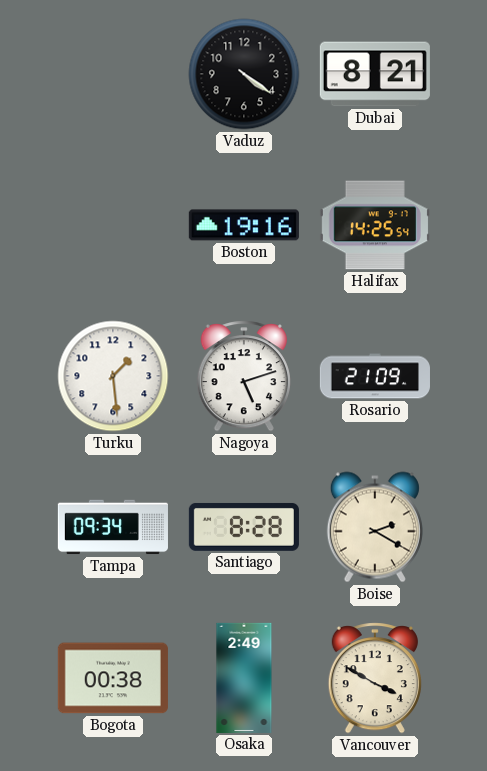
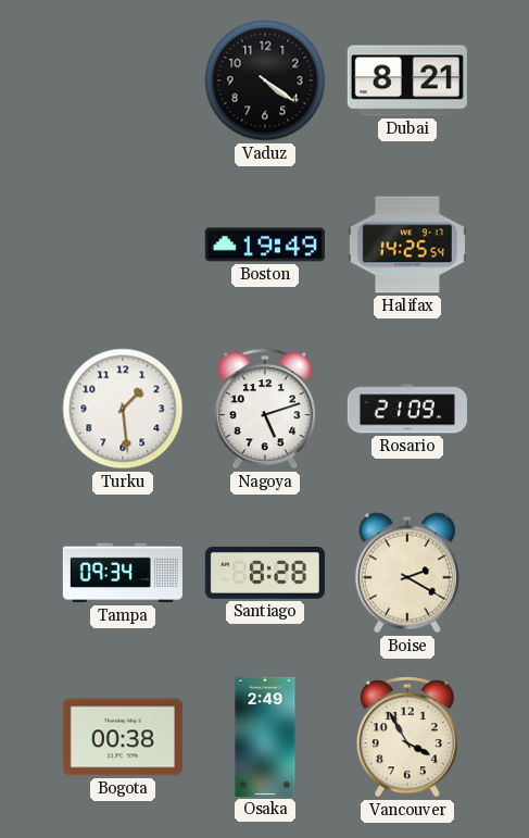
Boston: 19:16 -> 19:49
Vancouver: 3:50 -> 3:55
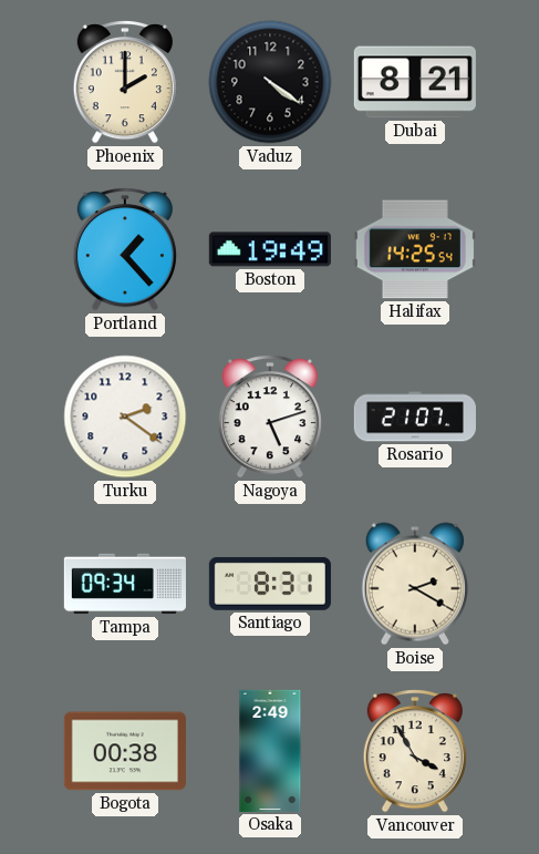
Phoenix: none -> 2:00
Portland: none -> 1:23
Turku: 1:29 -> 2:21
Rosario: 21:09 -> 21:07
Santiago: 8:28 -> 8:31
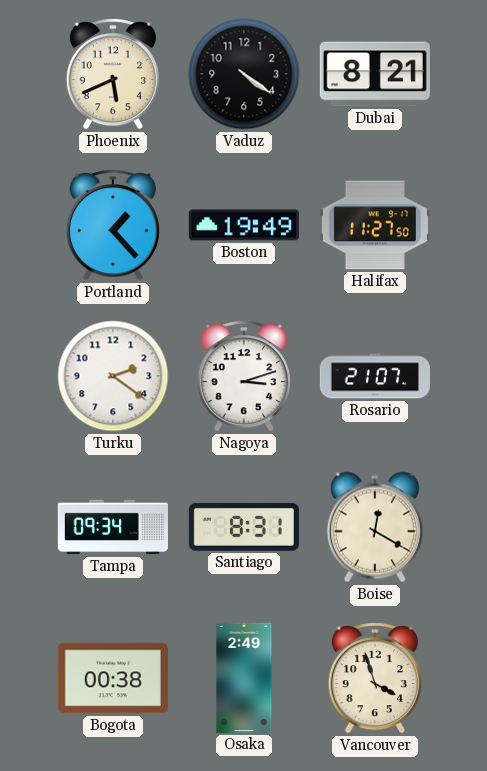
Phoenix: 2:00 -> 5:41
Halifax: 14:25 -> 11:27
Nagoya: 5:12 -> 3:12
Boise: 2:20 -> 12:20
Vancouver: 3:55 -> 3:57
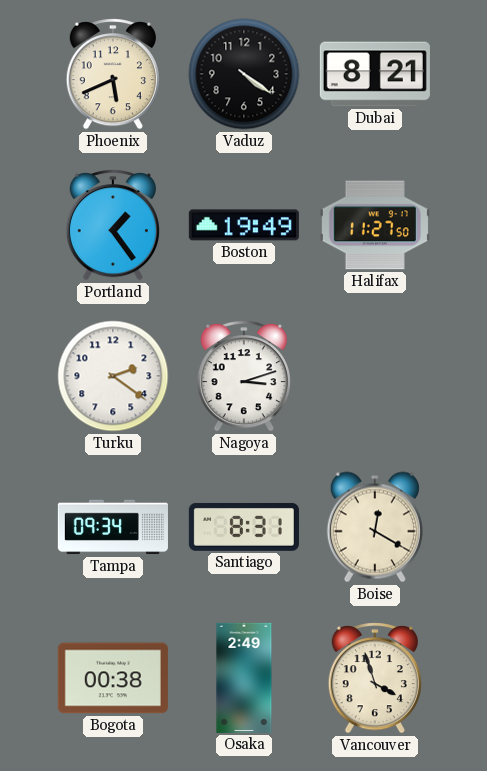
Portland: 1:23 -> 1:24
Rosario: 21:07 -> none
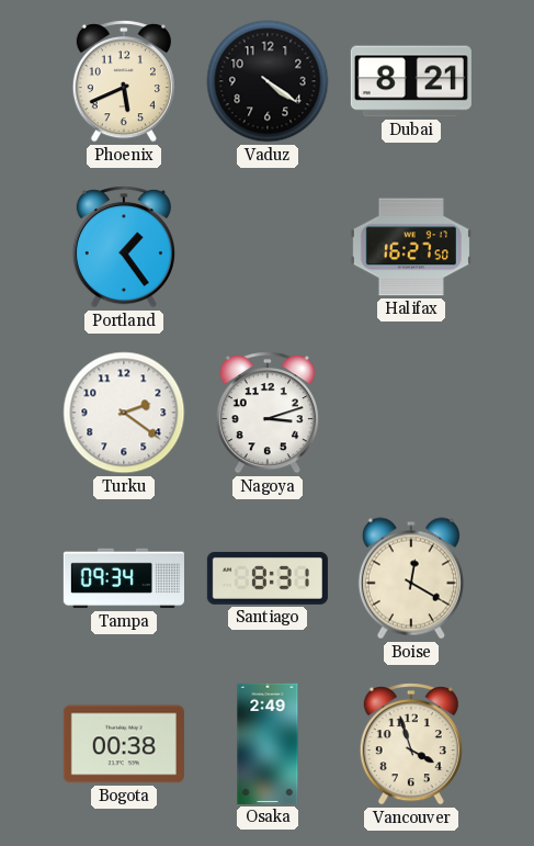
Boston: 19:49 -> none
Halifax: 11:27 -> 16:27
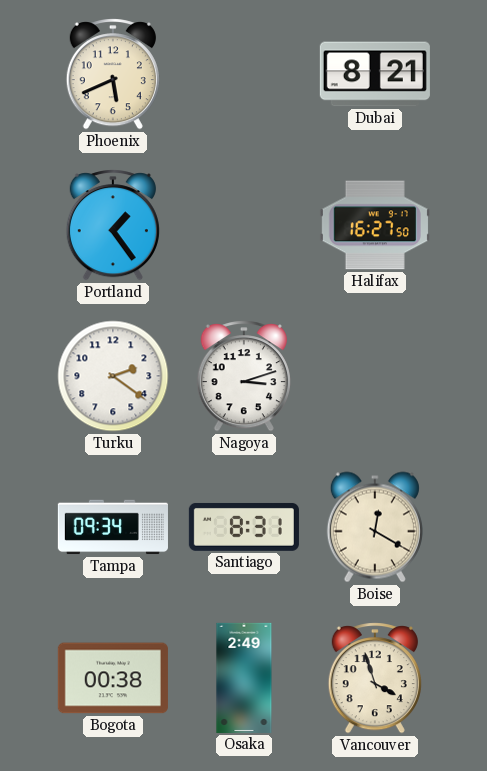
Vaduz: 4:21 -> none
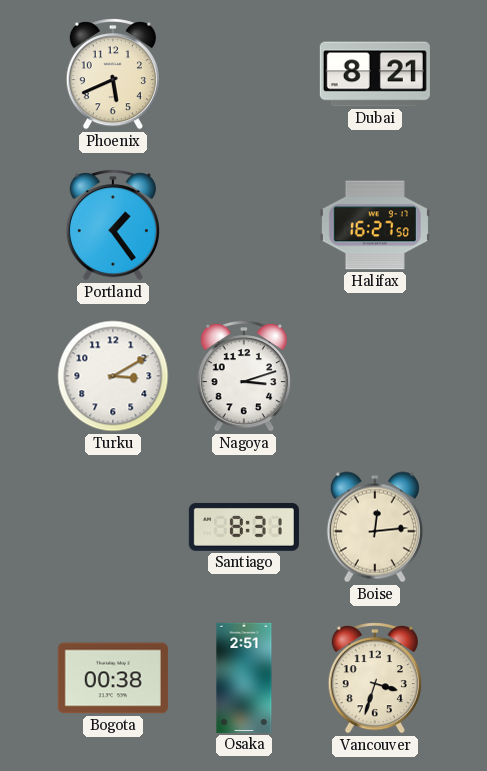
Turku: 2:21 -> 3:10
Tampa: 09:34 -> none
Boise: 12:20 -> 12:14
Osaka: 2:49 -> 2:51
Vancouver: 3:57 -> 3:33
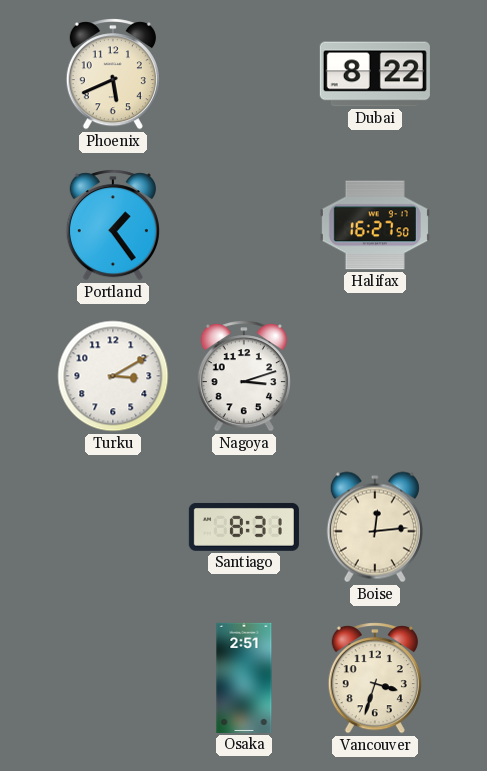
Dubai: 8:21 -> 8:22
Bogota: 00:38 -> none
